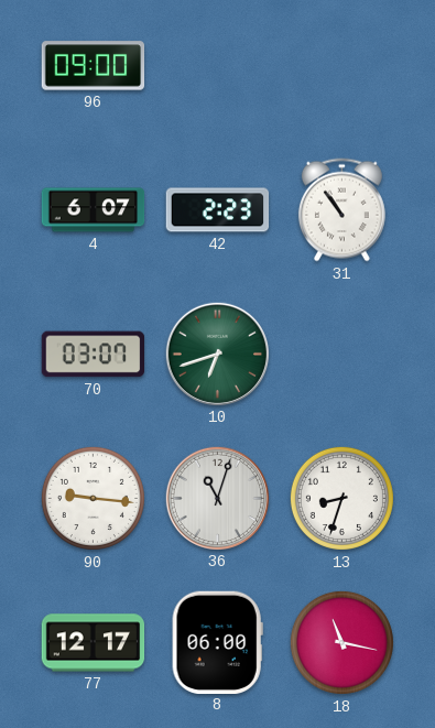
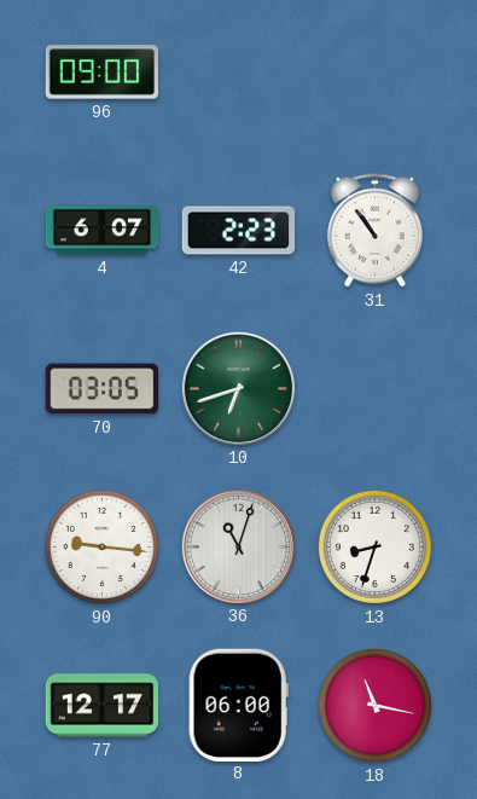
70: 03:07 -> 03:05
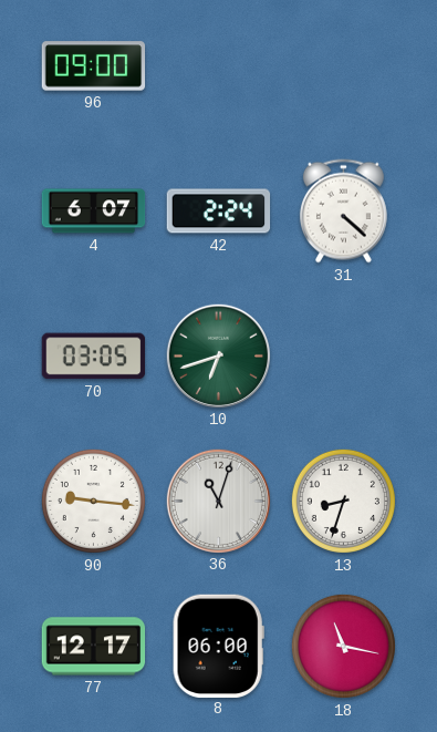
42: 2:23 -> 2:24
31: 10:54 -> 4:22
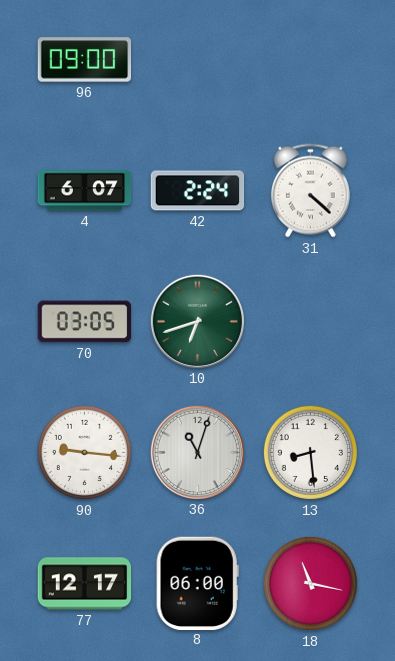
13: 8:33 -> 8:29
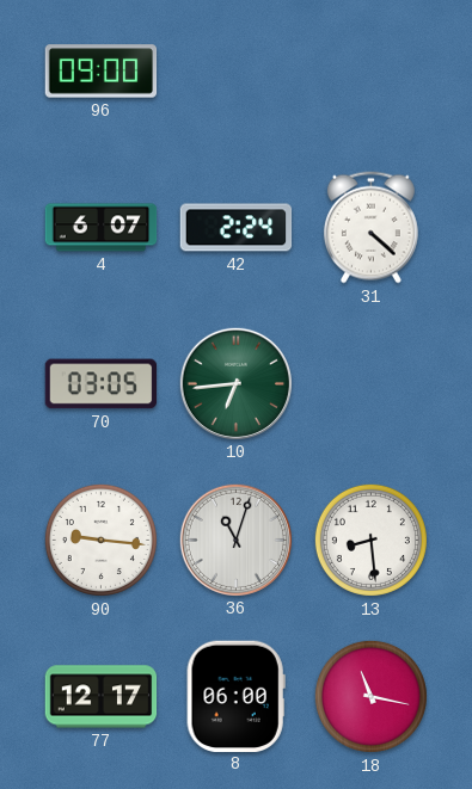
10: 6:42 -> 6:44
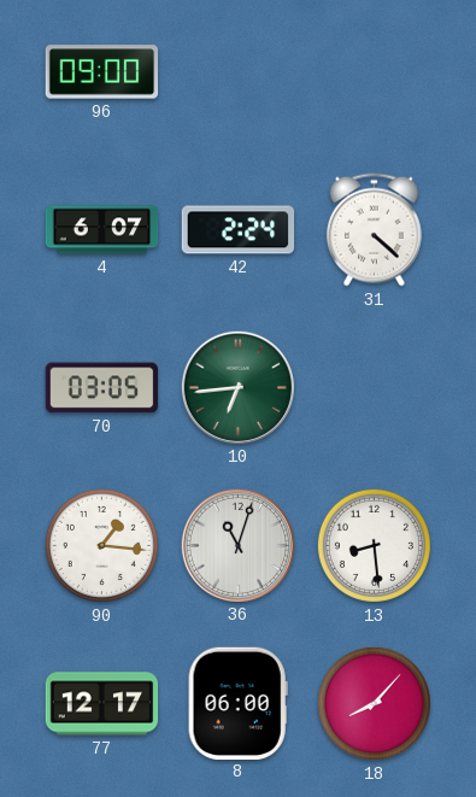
90: 9:16 -> 1:16
18: 11:17 -> 8:07
